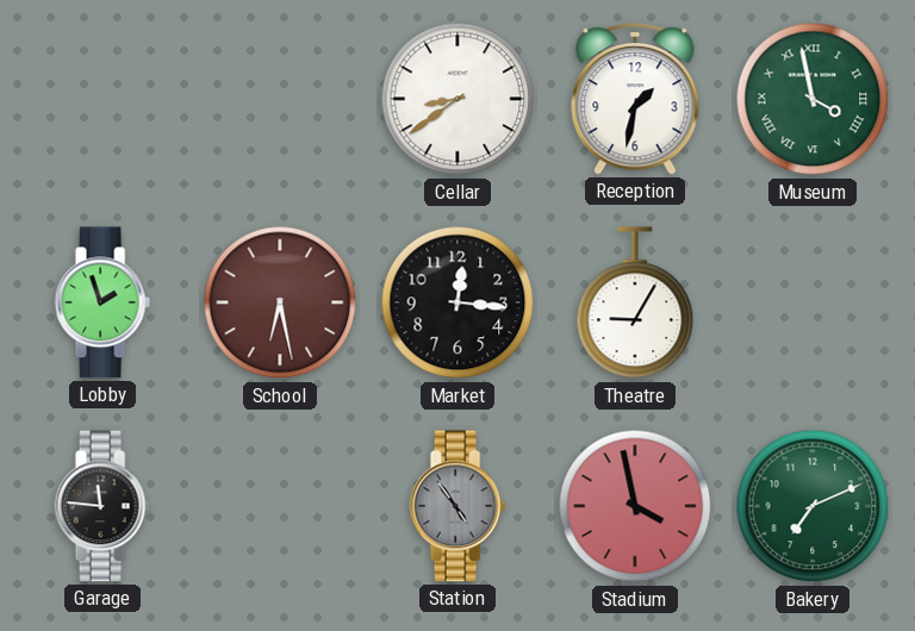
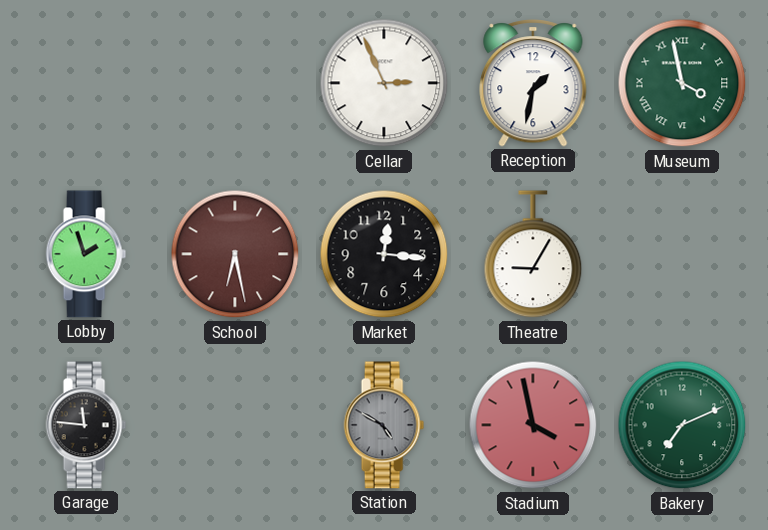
Cellar: 8:39 -> 2:56
Station: 4:54 -> 4:50
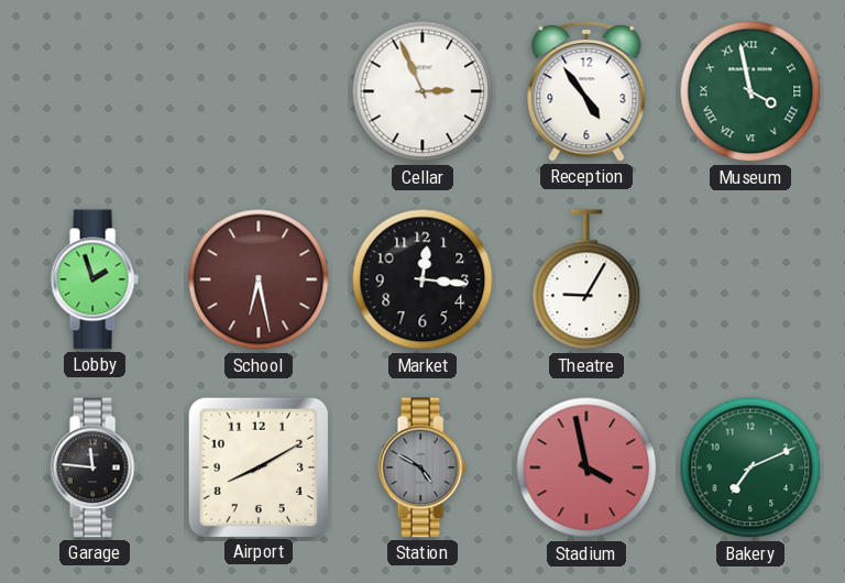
Reception: 1:32 -> 4:54
Airport: none -> 8:10
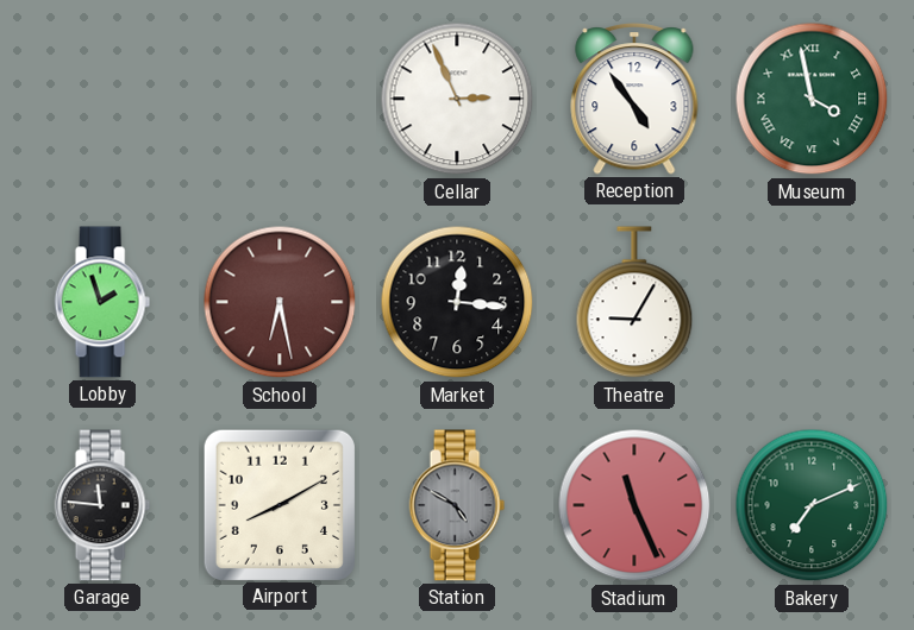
Stadium: 3:58 -> 11:26
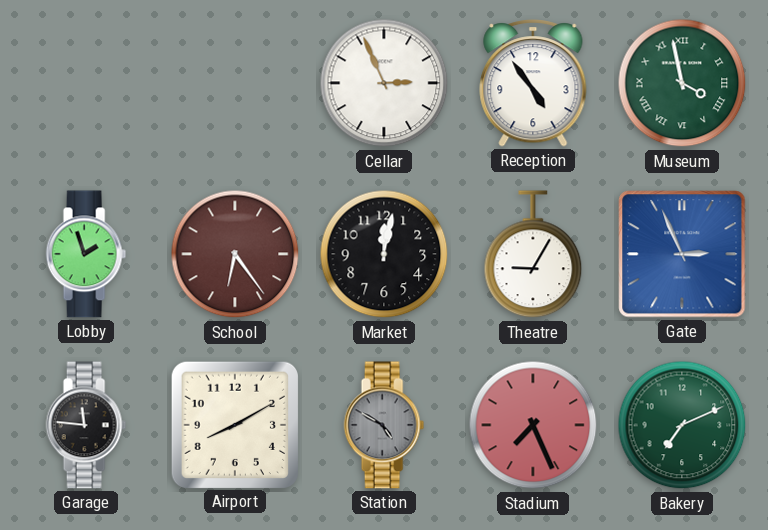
School: 6:28 -> 6:24
Market: 12:16 -> 12:02
Gate: none -> 2:56
Stadium: 11:26 -> 7:26
